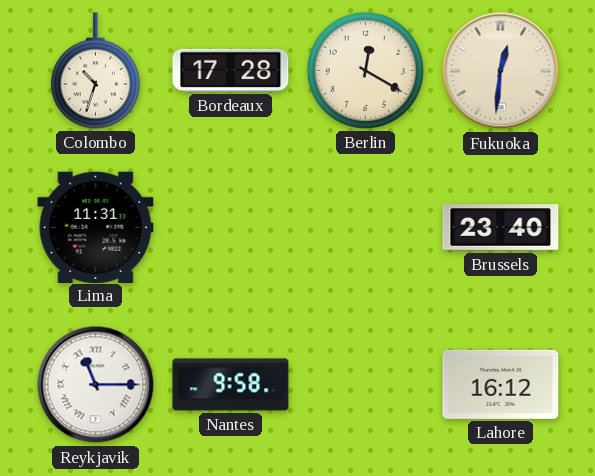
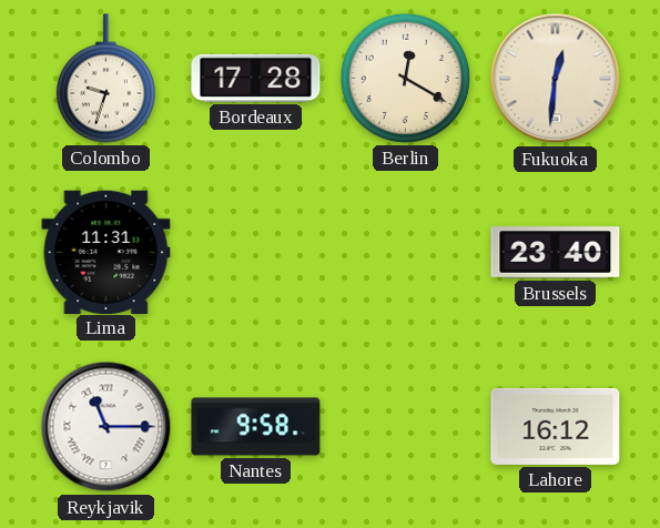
Colombo: 10:33 -> 9:33
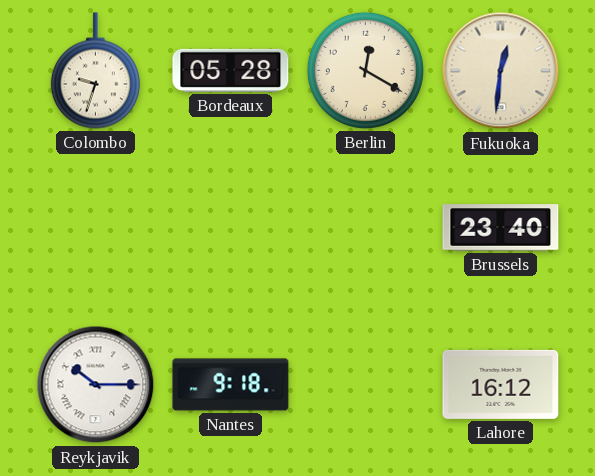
Bordeaux: 17:28 -> 05:28
Lima: 11:31 -> none
Reykjavik: 11:15 -> 10:15
Nantes: 9:58 -> 9:18
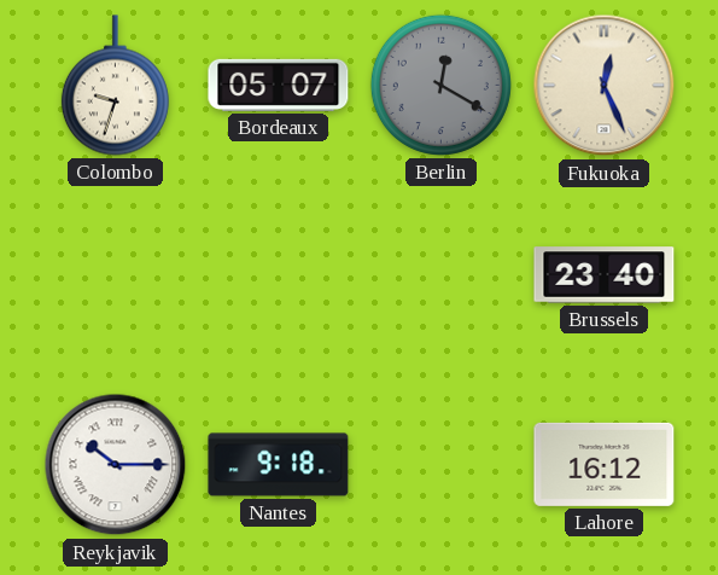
Bordeaux: 05:28 -> 05:07
Berlin dial: cream -> grey
Fukuoka: 12:31 -> 12:26
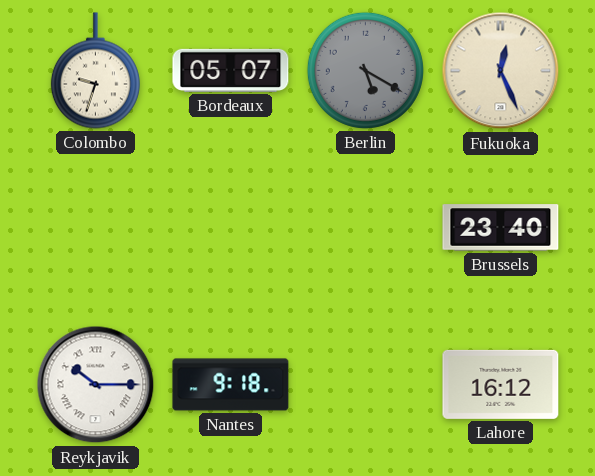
Berlin: 12:20 -> 5:20
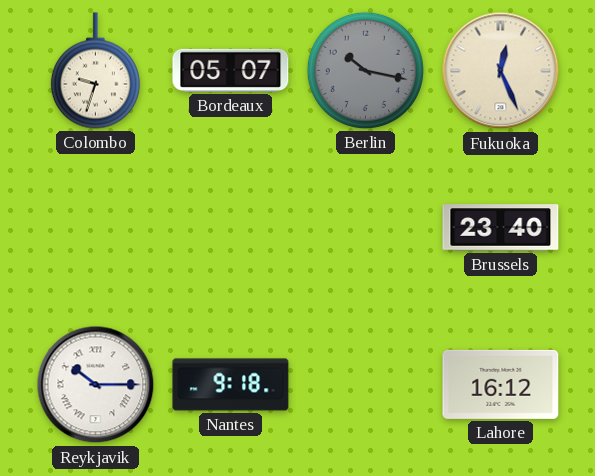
Berlin: 5:20 -> 10:17
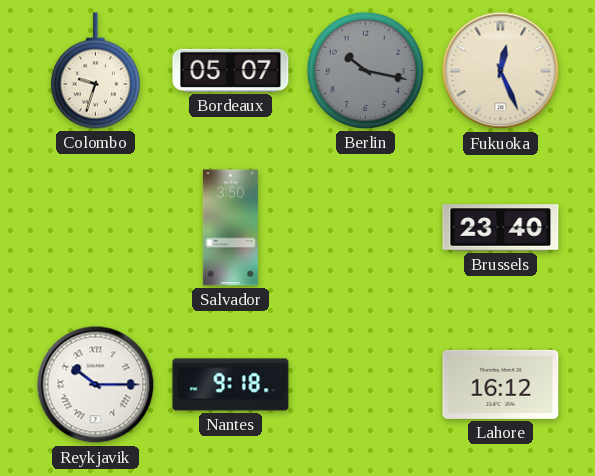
Salvador: none -> 3:50
